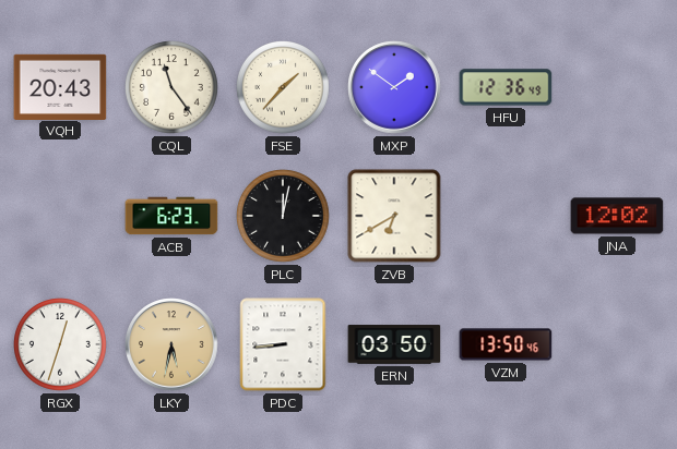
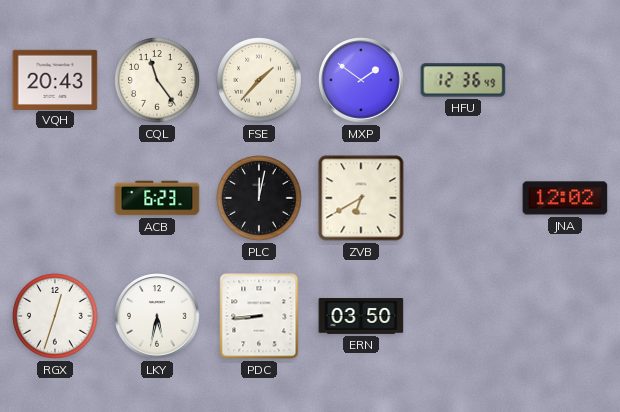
LKY dial: champagne -> white
VZM: 13:50 -> none
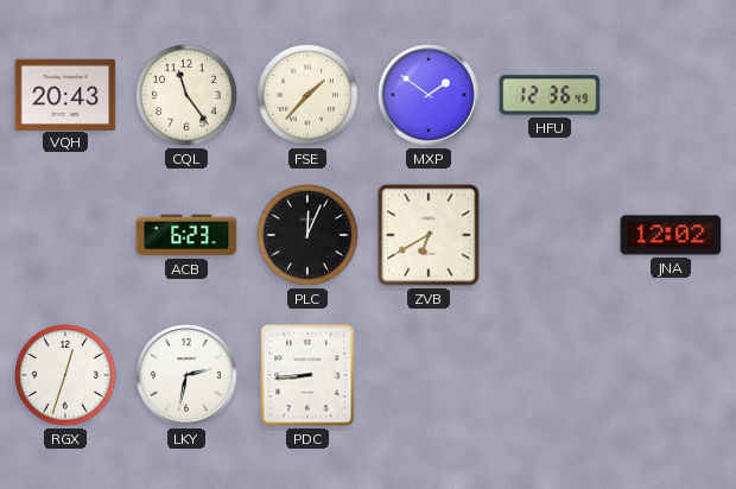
PLC: 12:02 -> 12:04
LKY: 5:32 -> 2:32
ERN: 03:50 -> none
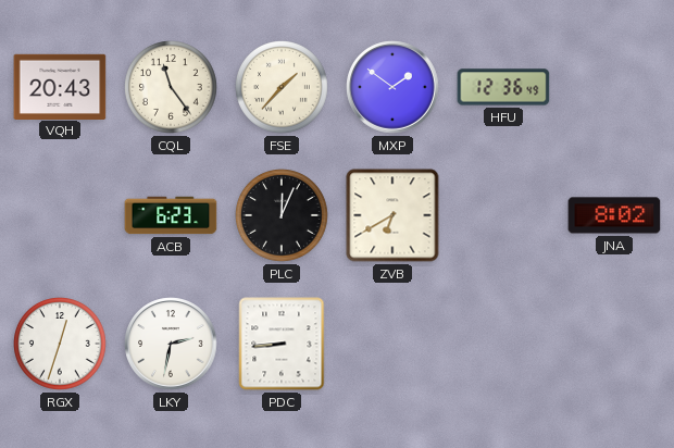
JNA: 12:02 -> 8:02
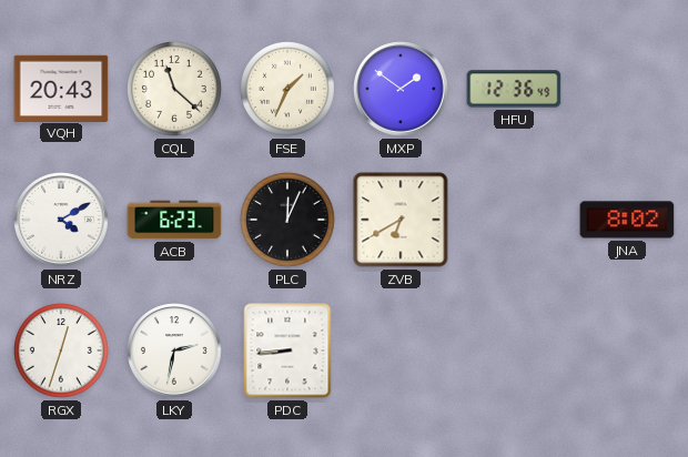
CQL: 11:24 -> 11:22
FSE: 1:37 -> 1:34
NRZ: none -> 4:10
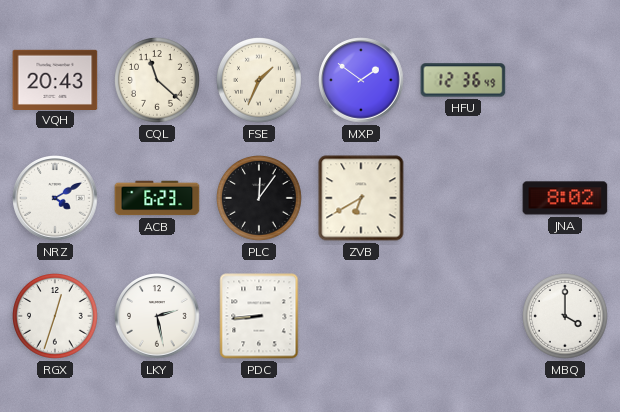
PLC: 12:04 -> 12:06
LKY: 2:32 -> 2:28
MBQ: none -> 4:00
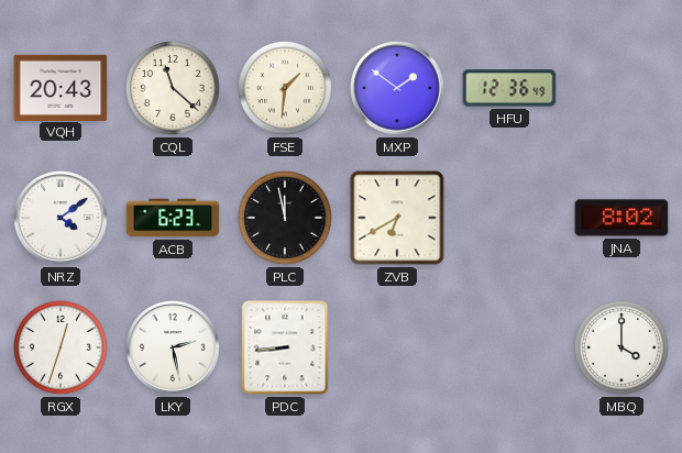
FSE: 1:34 -> 1:31
NRZ: 4:10 -> 4:09
PLC: 12:06 -> 11:58
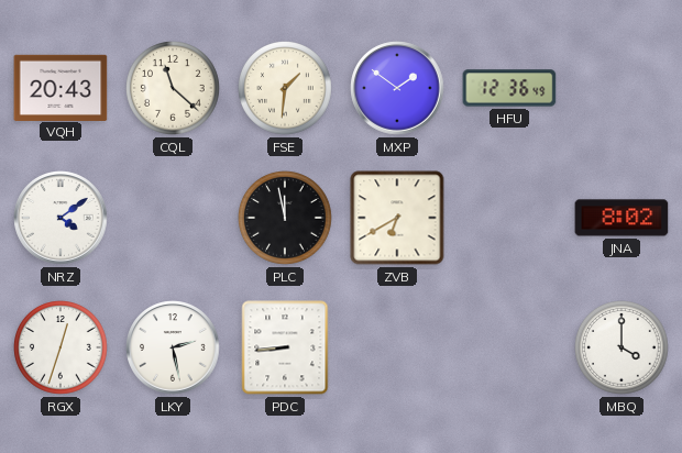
ACB: 6:23 -> none
